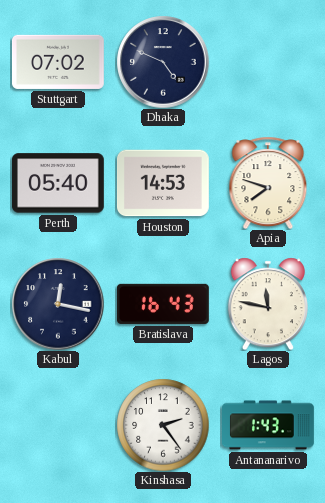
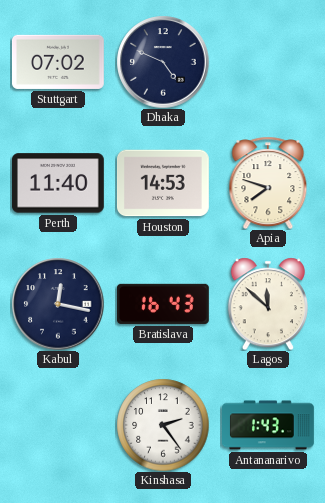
Perth: 05:40 -> 11:40
Lagos: 11:47 -> 11:52
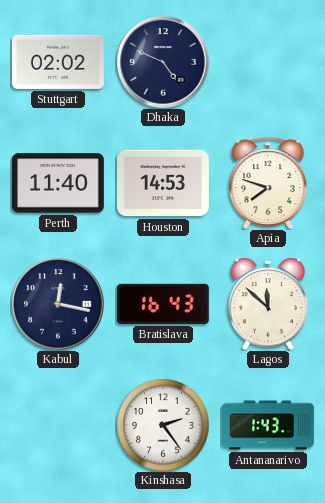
Stuttgart: 07:02 -> 02:02
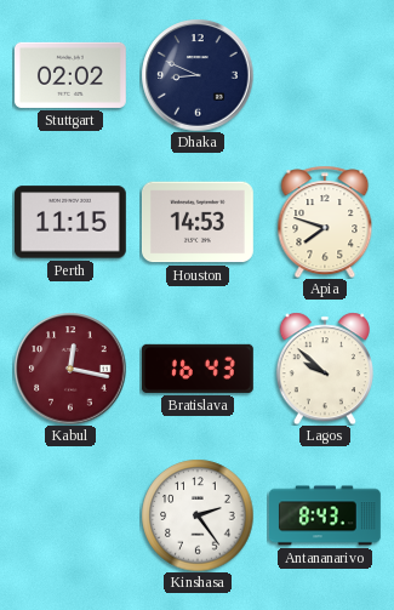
Dhaka: 4:49 -> 8:49
Perth: 11:40 -> 11:15
Kabul dial: navy -> burgundy
Lagos: 11:52 -> 9:52
Antananarivo: 1:43 -> 8:43
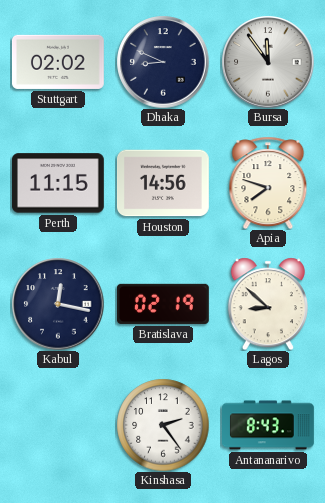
Bursa: none -> 11:54
Houston: 14:53 -> 14:56
Kabul dial: burgundy -> navy
Bratislava: 16:43 -> 02:19
Lagos: 9:52 -> 8:52
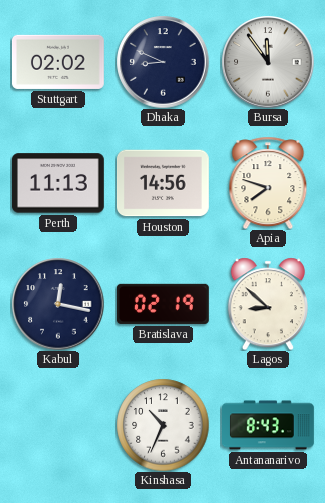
Perth: 11:15 -> 11:13
Kinshasa: 2:24 -> 10:34
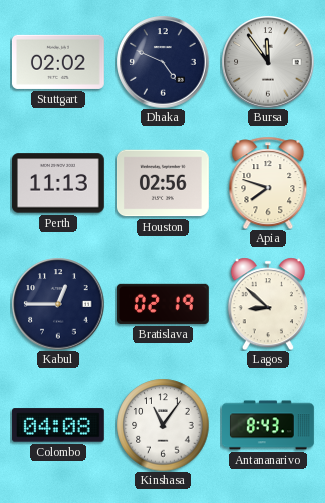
Dhaka: 8:49 -> 4:49
Houston: 14:56 -> 02:56
Kabul: 12:17 -> 12:45
Colombo: none -> 04:08
Kinshasa: 10:34 -> 11:06
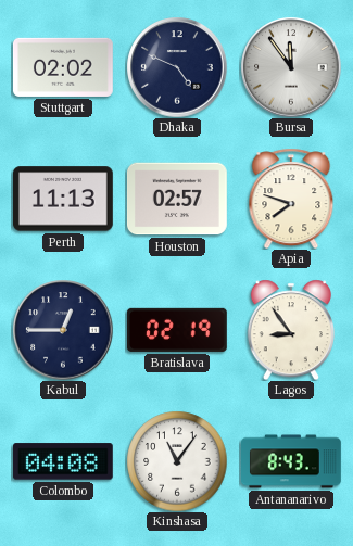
Houston: 02:56 -> 02:57
Lagos: 8:52 -> 8:54
